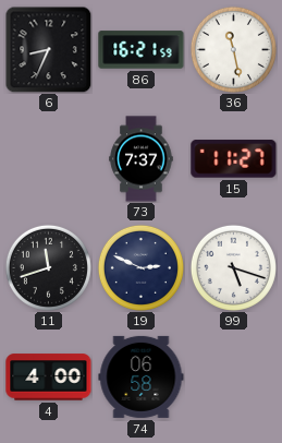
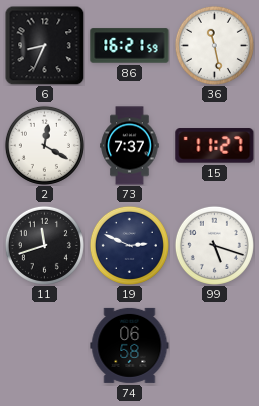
2: none -> 12:20
4: 4:00 -> none
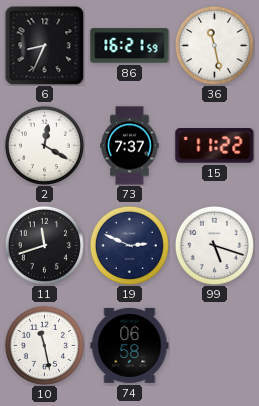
15: 11:27 -> 11:22
10: none -> 11:28
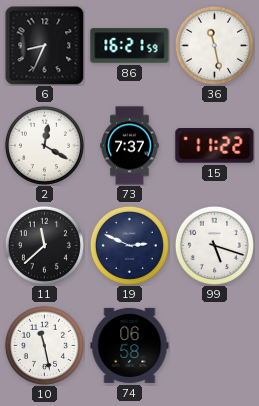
11: 11:42 -> 11:38
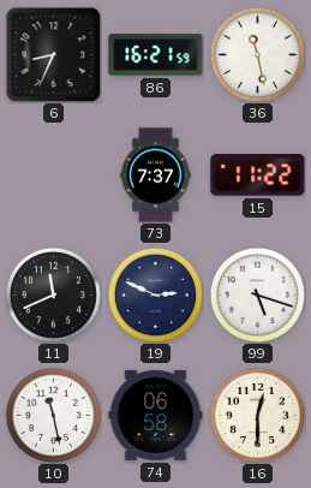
2: 12:20 -> none
11: 11:38 -> 11:41
16: none -> 12:30
